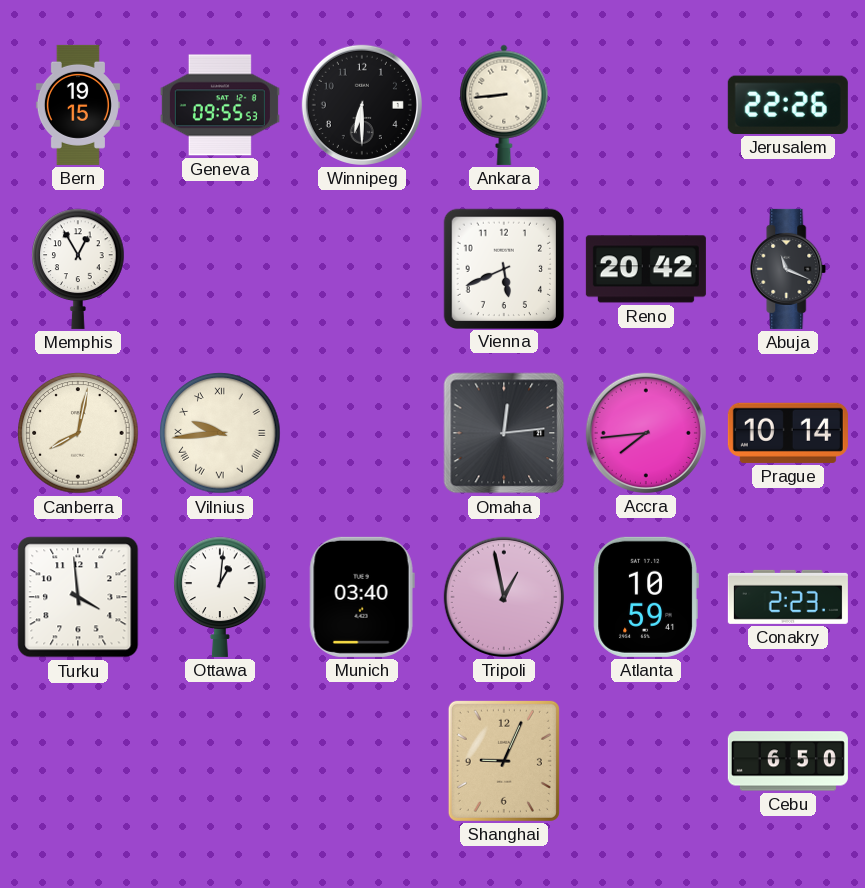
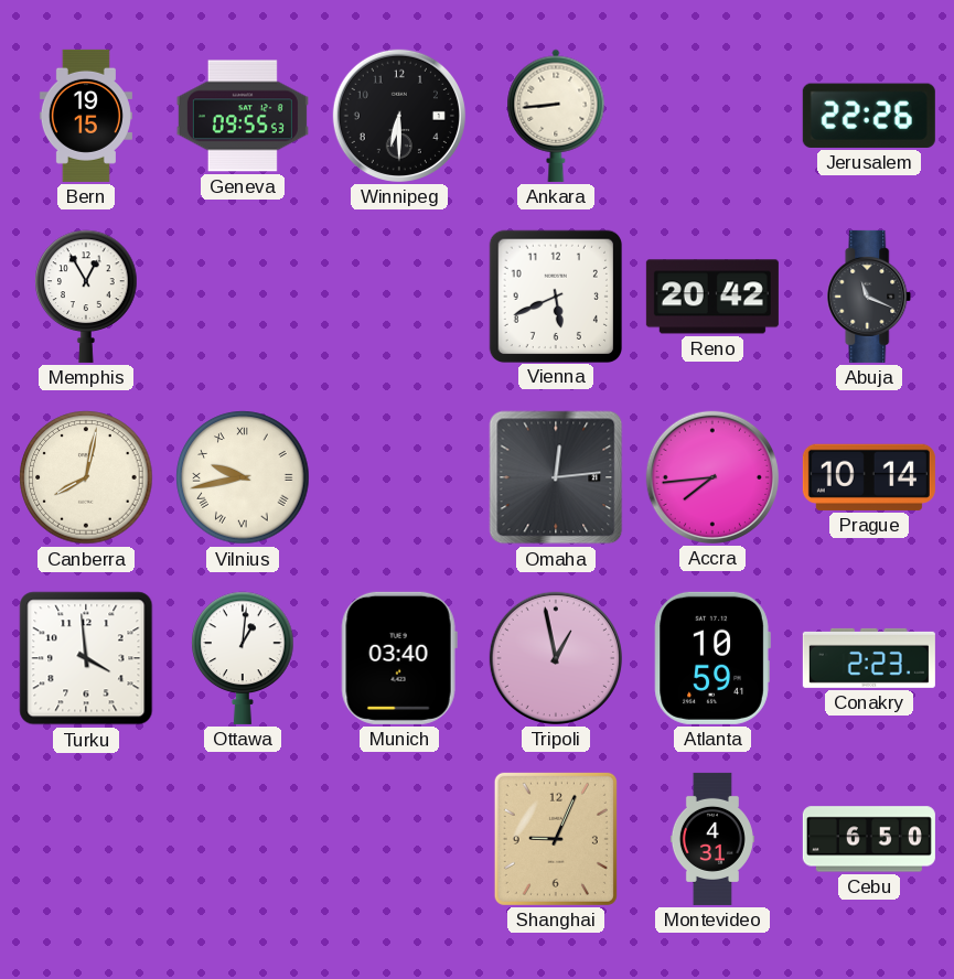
Vilnius: 9:44 -> 9:43
Montevideo: none -> 4:31
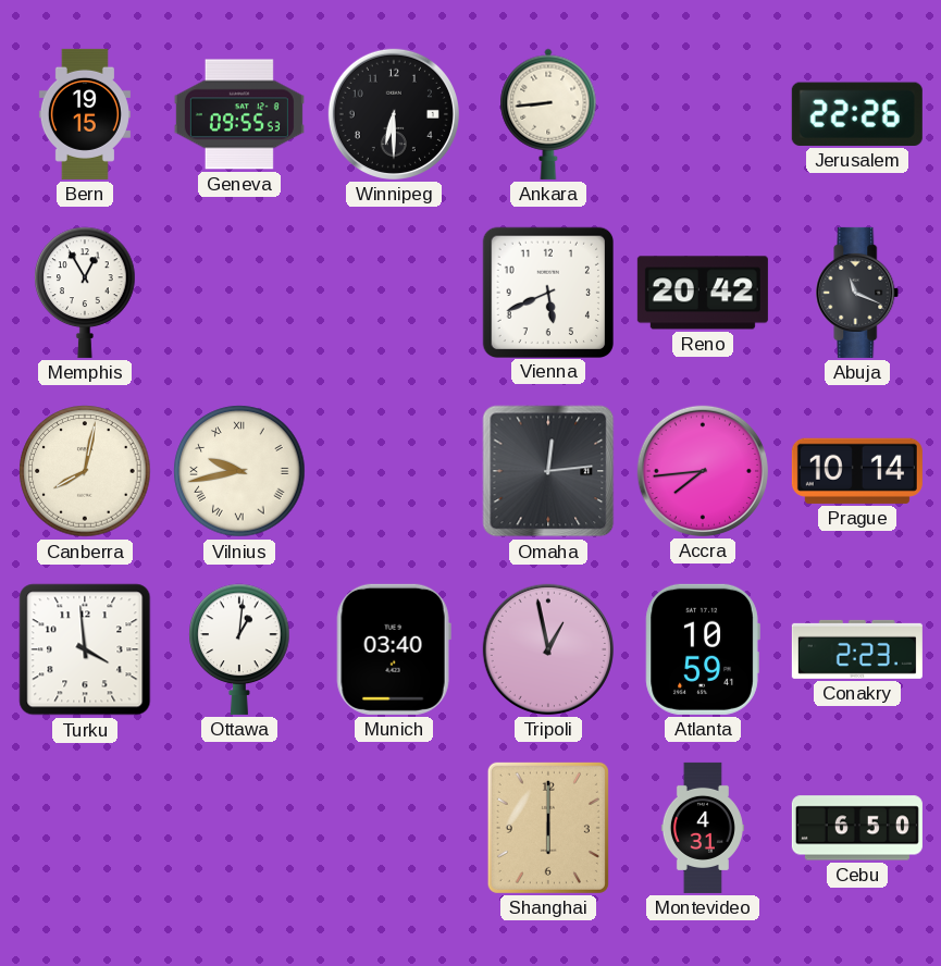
Shanghai: 9:04 -> 6:00
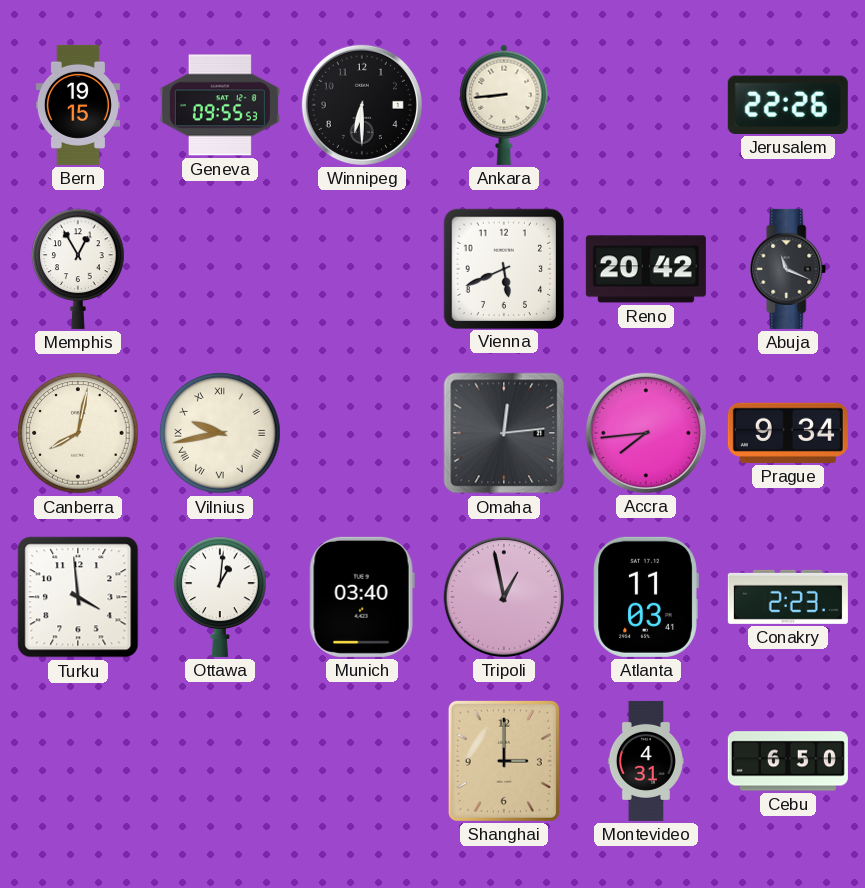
Prague: 10:14 -> 9:34
Atlanta: 10:59 -> 11:03
Shanghai: 6:00 -> 3:00
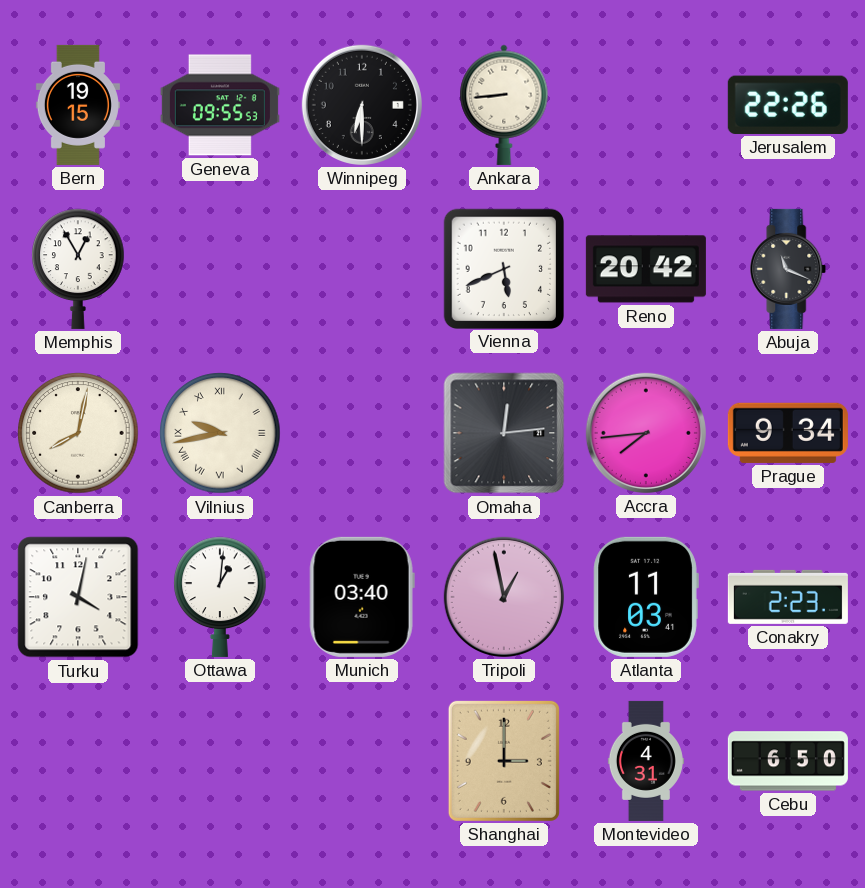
Turku: 3:59 -> 4:02
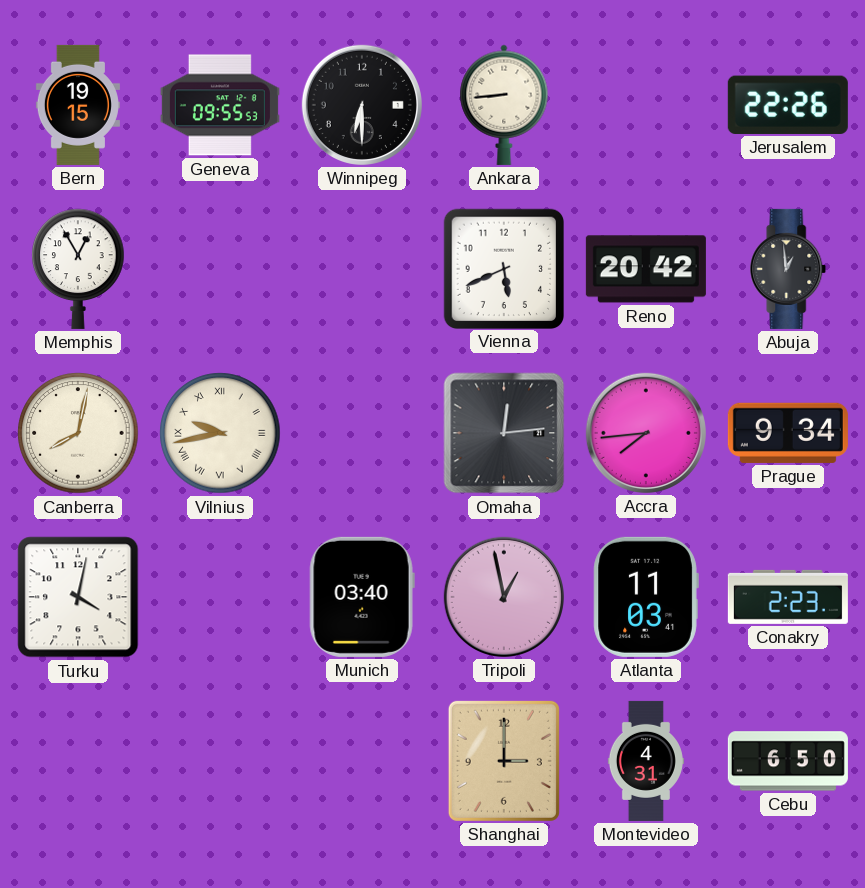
Abuja: 11:19 -> 12:59
Ottawa: 1:01 -> none
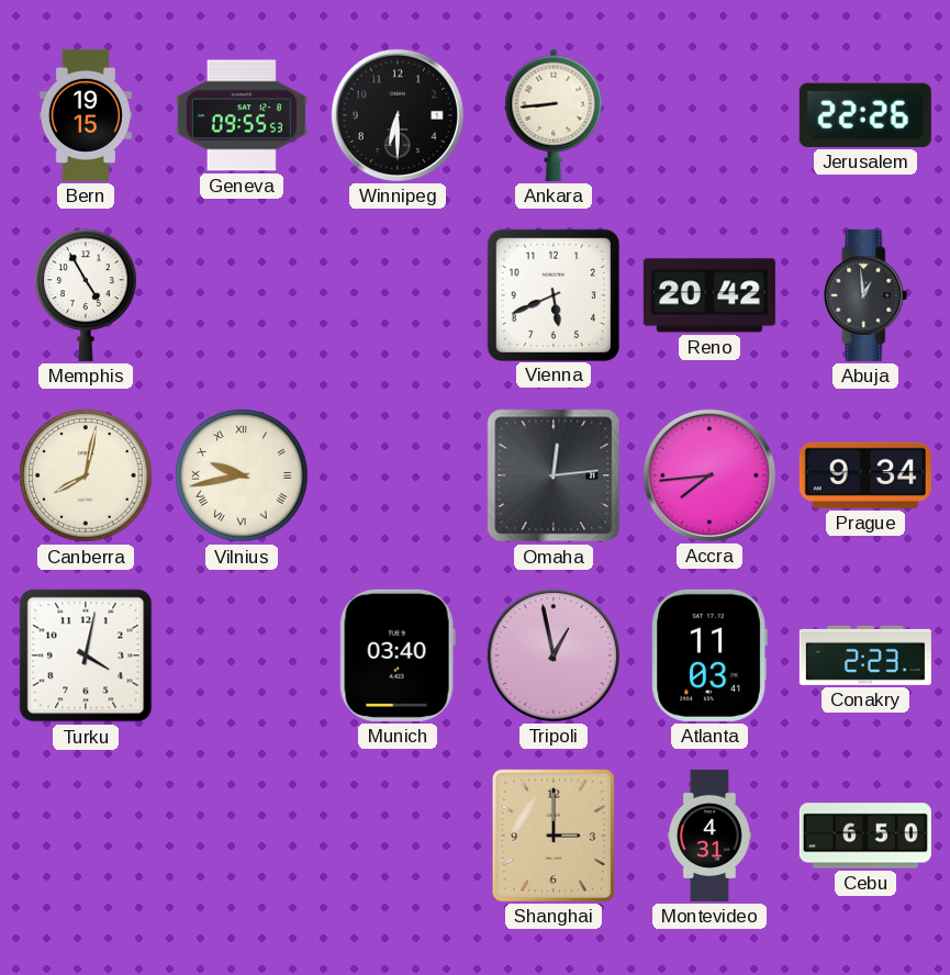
Memphis: 12:55 -> 4:55
